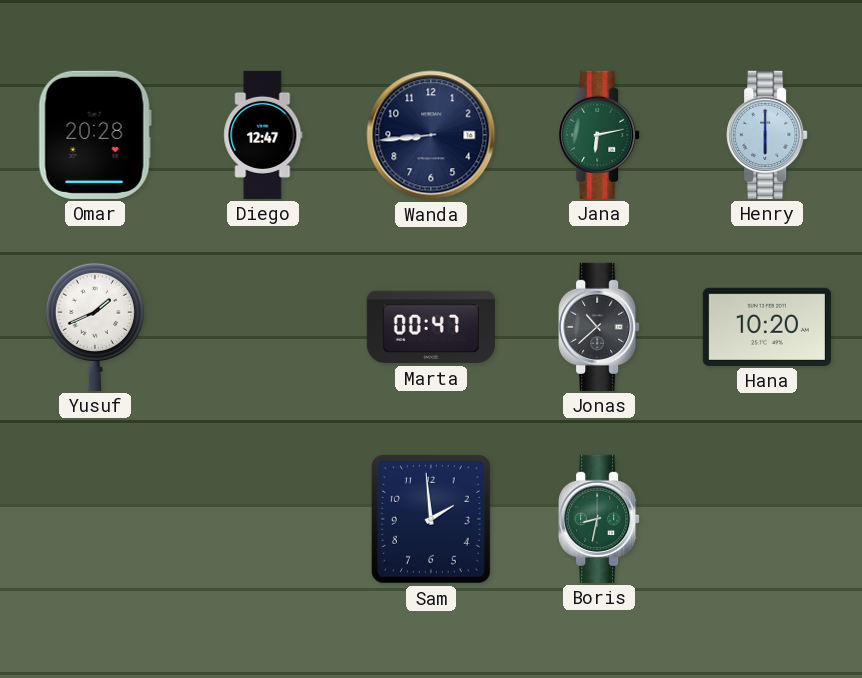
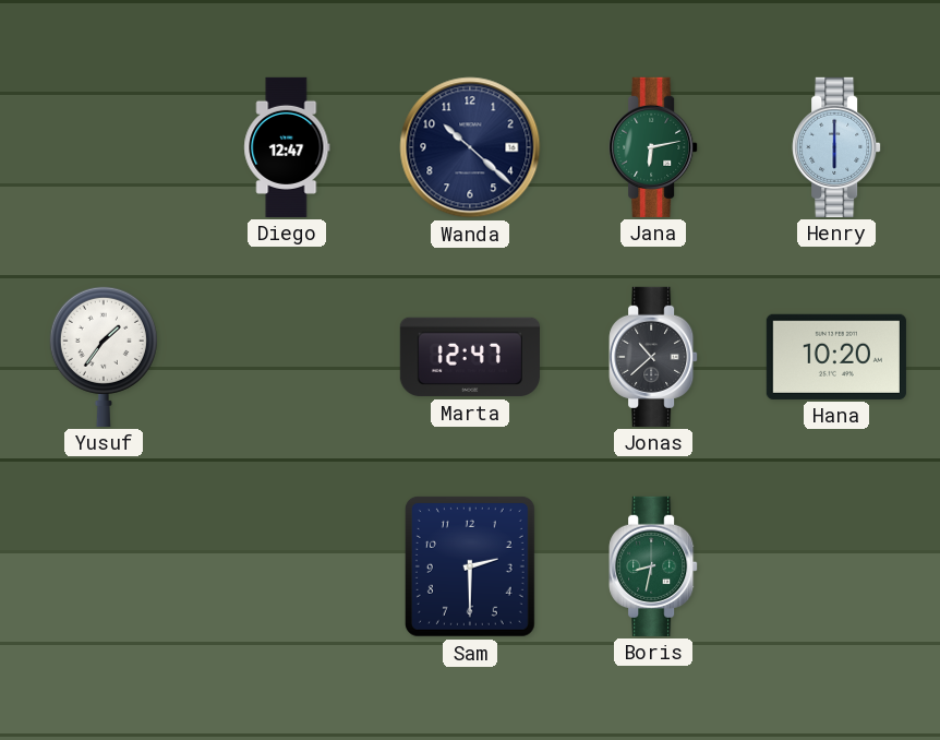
Omar: 20:28 -> none
Wanda: 8:44 -> 10:22
Yusuf: 1:41 -> 1:36
Marta: 00:47 -> 12:47
Sam: 1:59 -> 2:30
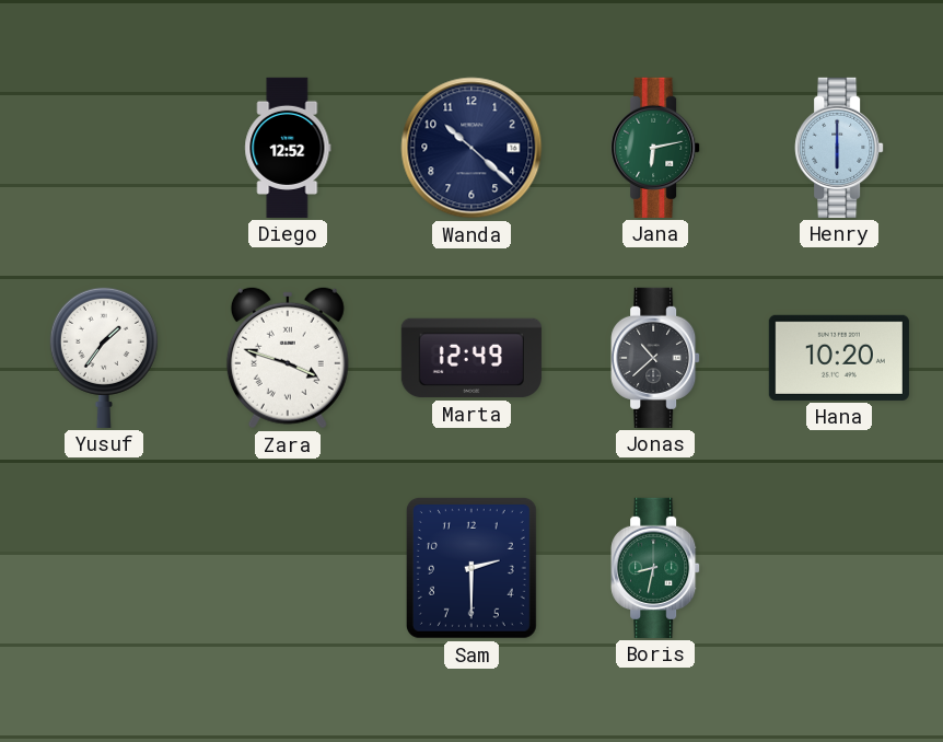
Diego: 12:47 -> 12:52
Zara: none -> 3:48
Marta: 12:47 -> 12:49
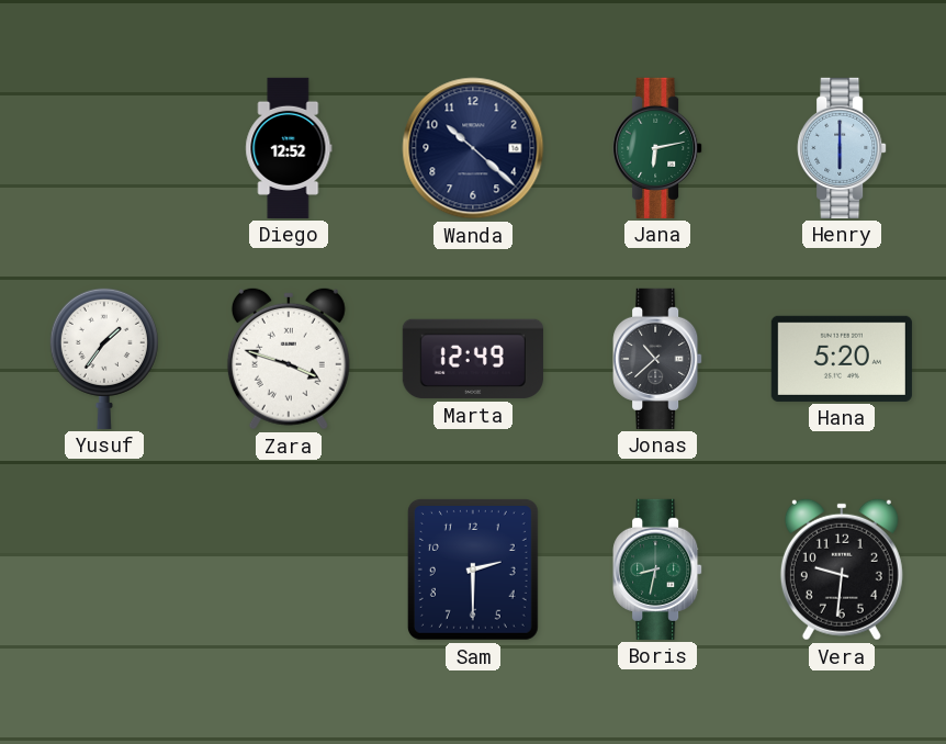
Hana: 10:20 -> 5:20
Vera: none -> 9:31
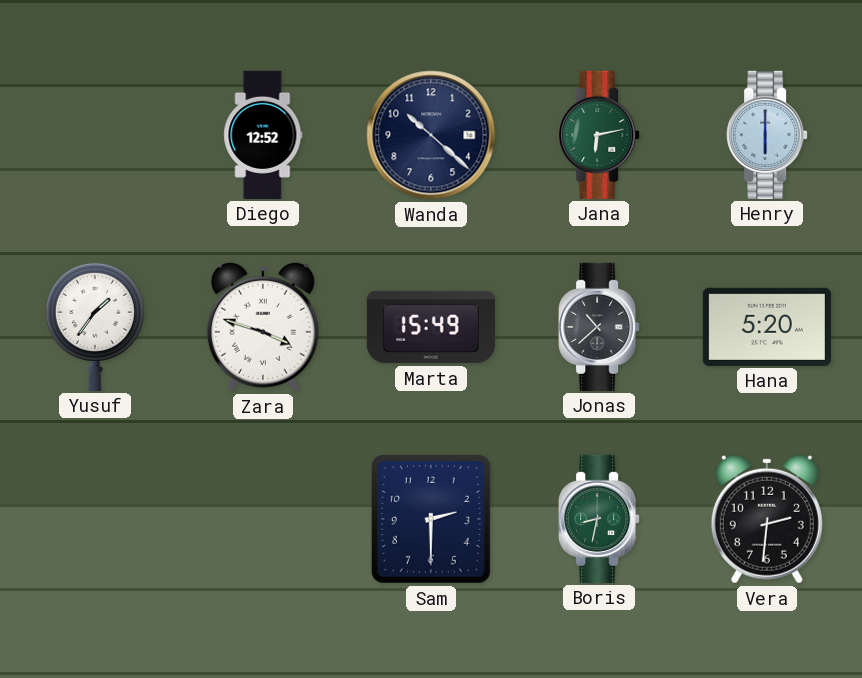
Marta: 12:49 -> 15:49
Vera: 9:31 -> 2:31
